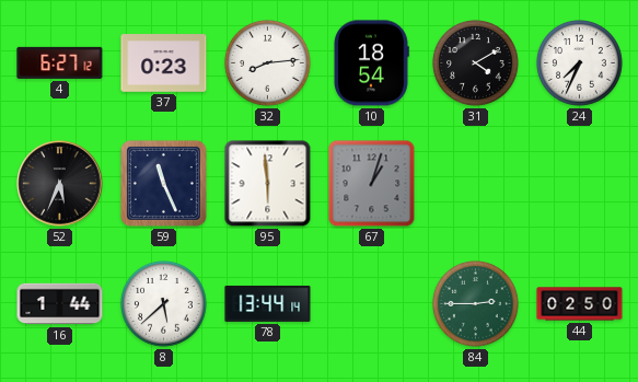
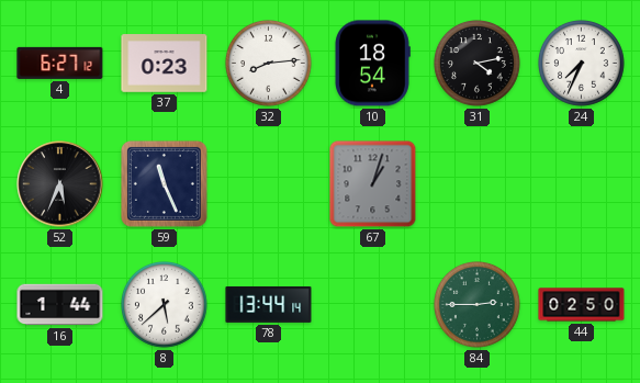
31: 4:10 -> 4:13
95: 5:59 -> none
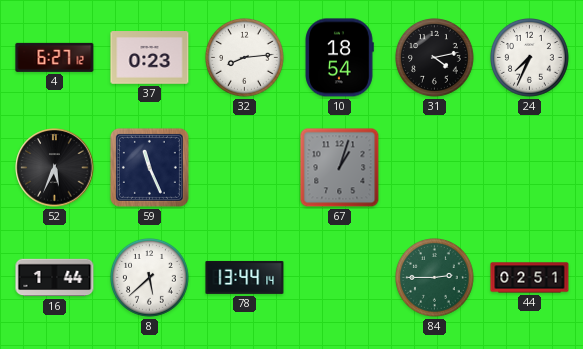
44: 02:50 -> 02:51
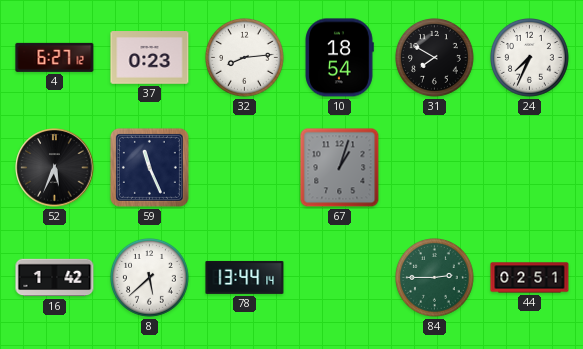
31: 4:13 -> 7:50
16: 1:44 -> 1:42
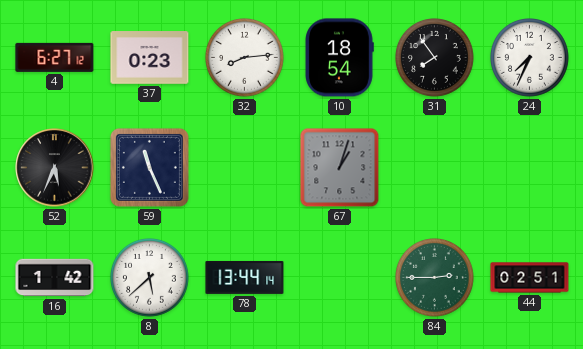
31: 7:50 -> 7:54
